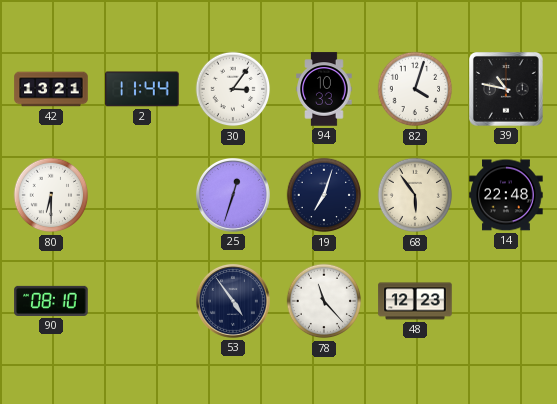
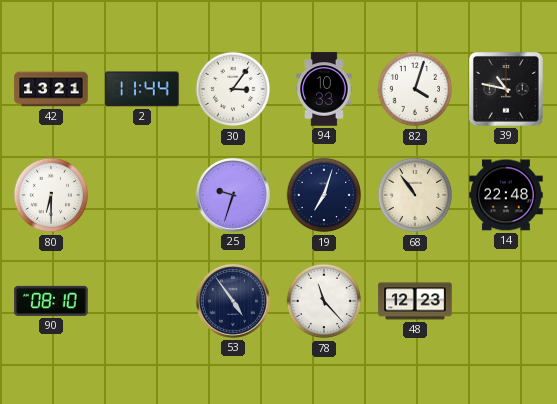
25: 12:33 -> 9:33
68: 5:54 -> 10:54
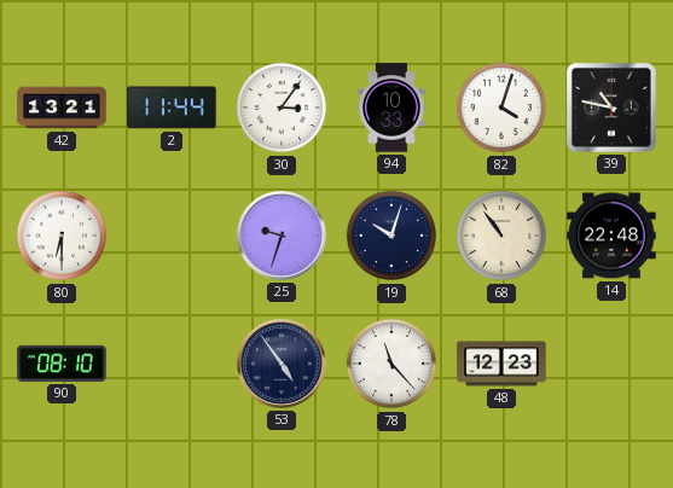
19: 7:03 -> 10:03
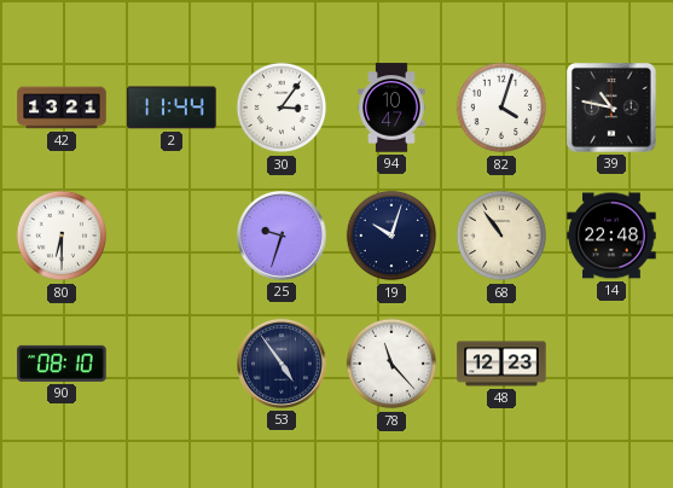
94: 10:33 -> 10:47
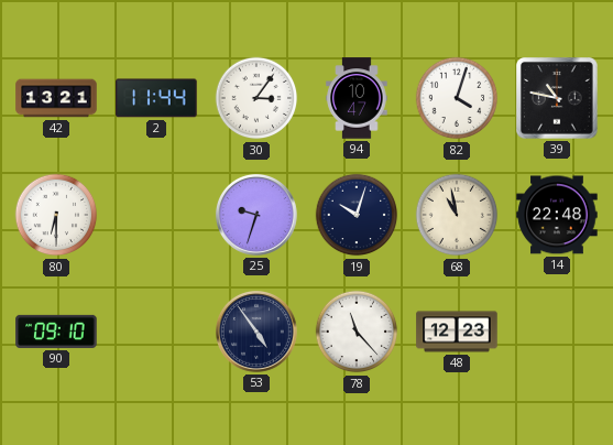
68: 10:54 -> 10:58
90: 08:10 -> 09:10
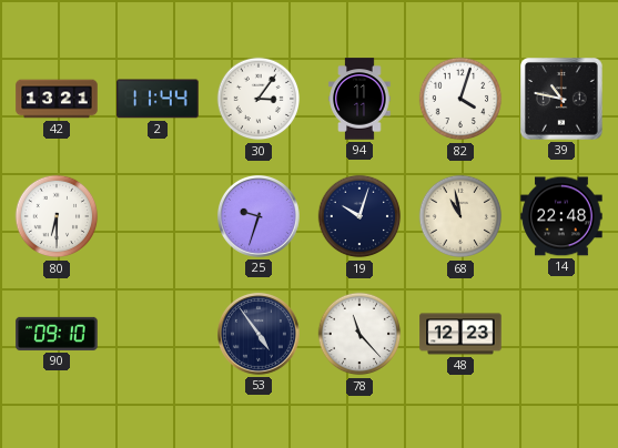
94: 10:47 -> 11:11
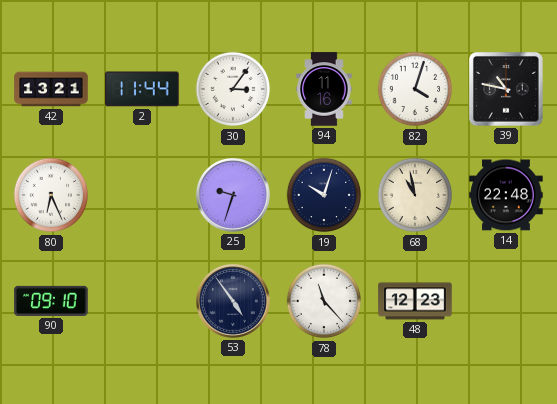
94: 11:11 -> 11:16
80: 6:30 -> 6:26
